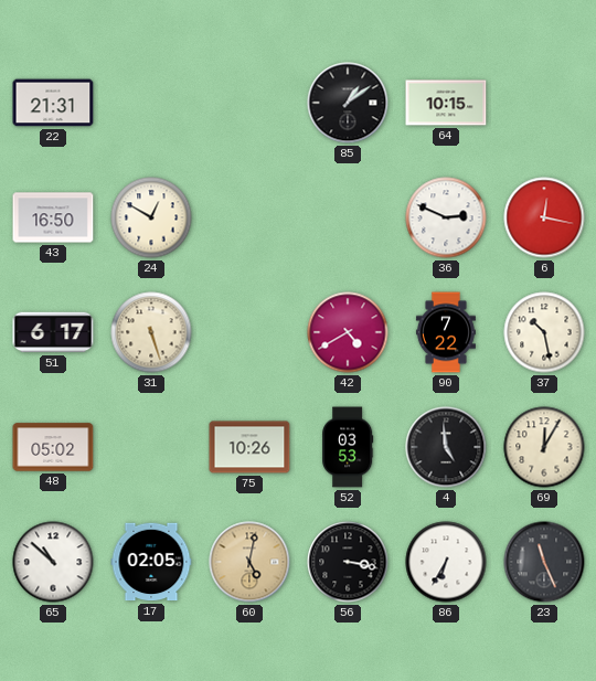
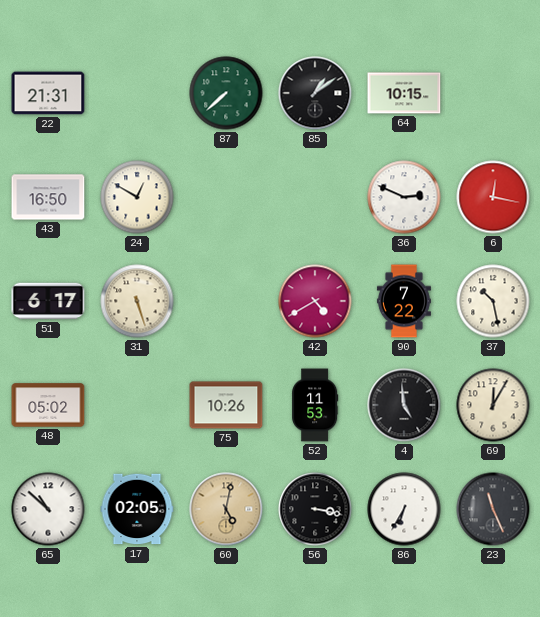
87: none -> 7:38
52: 03:53 -> 11:53
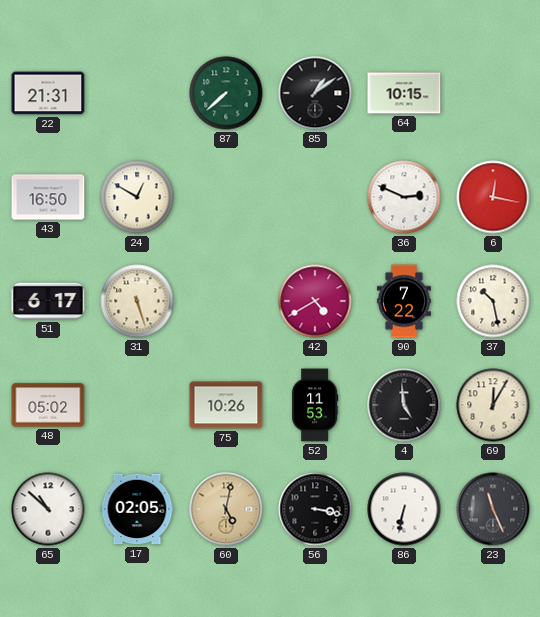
86: 6:35 -> 6:32
